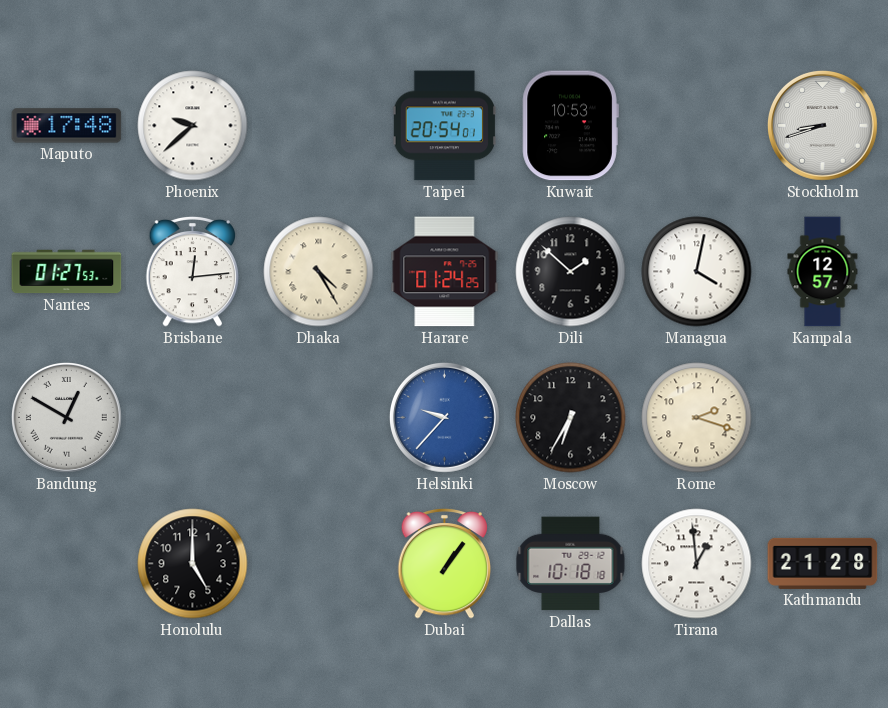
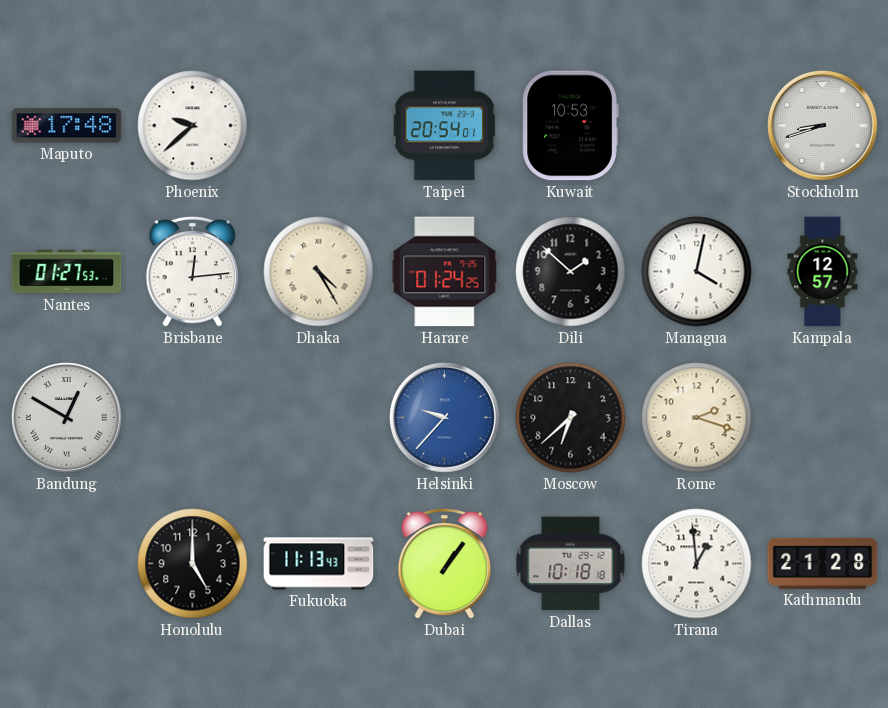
Moscow: 6:35 -> 6:38
Fukuoka: none -> 11:13
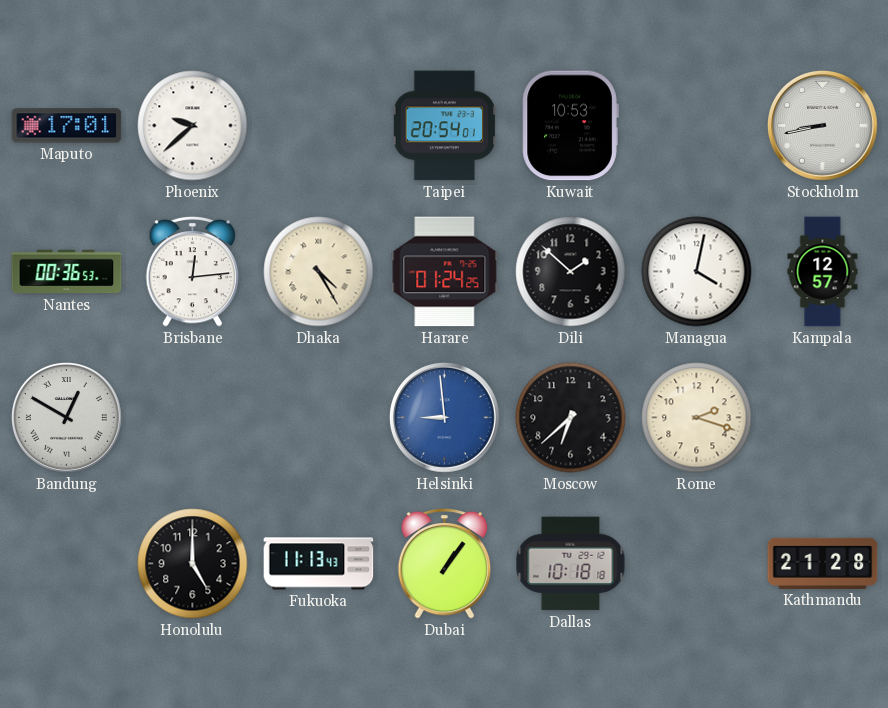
Maputo: 17:48 -> 17:01
Stockholm: 8:42 -> 8:43
Nantes: 01:27 -> 00:36
Helsinki: 9:37 -> 8:59
Tirana: 12:59 -> none
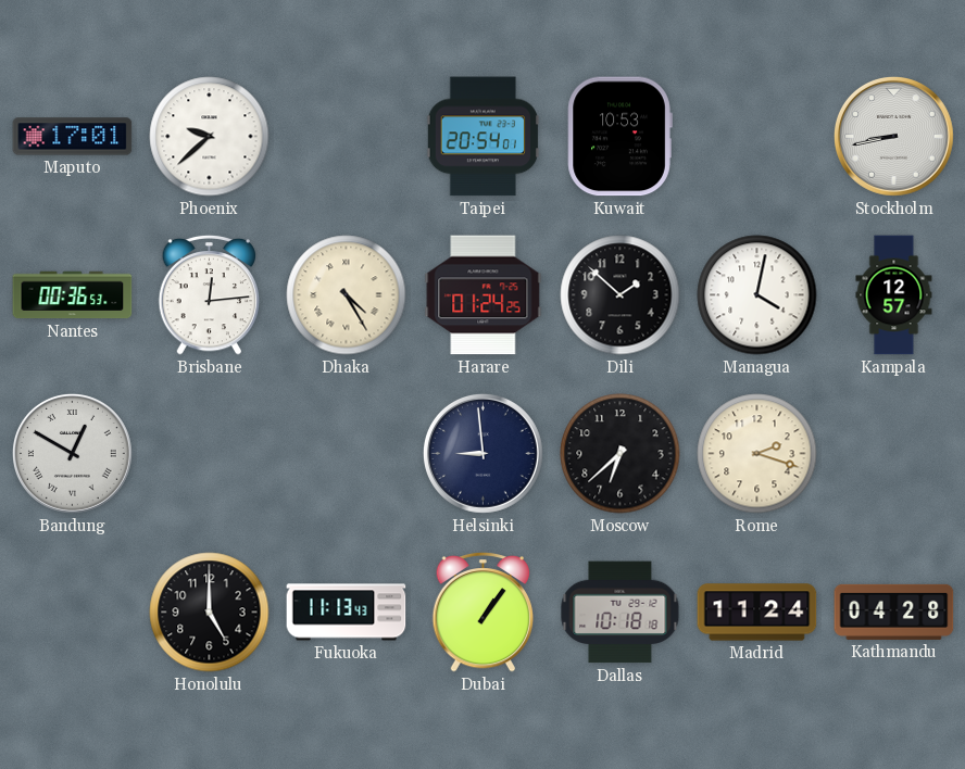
Helsinki dial: blue -> navy
Madrid: none -> 11:24
Kathmandu: 21:28 -> 04:28
